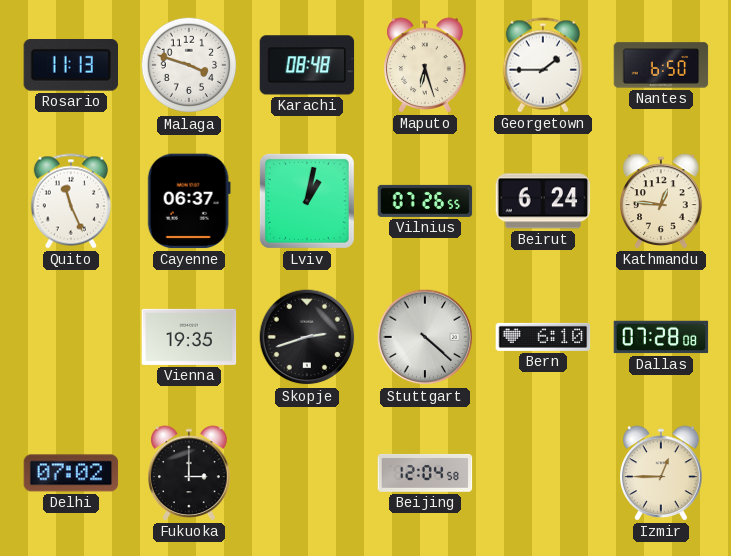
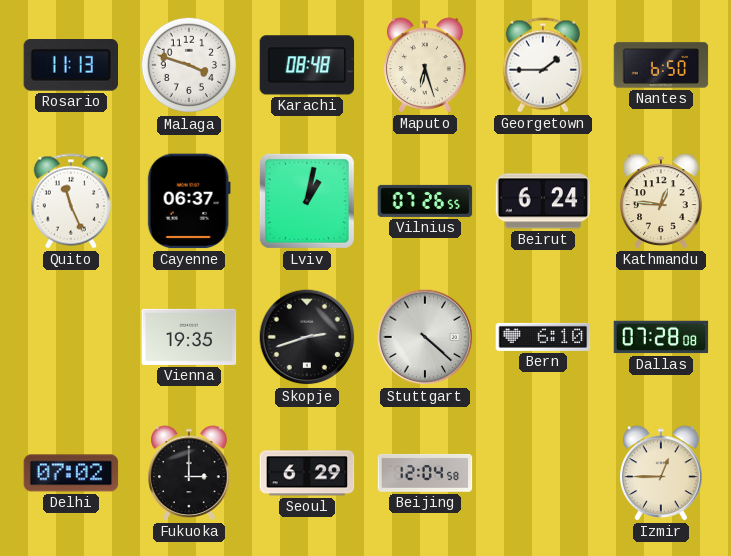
Seoul: none -> 6:29
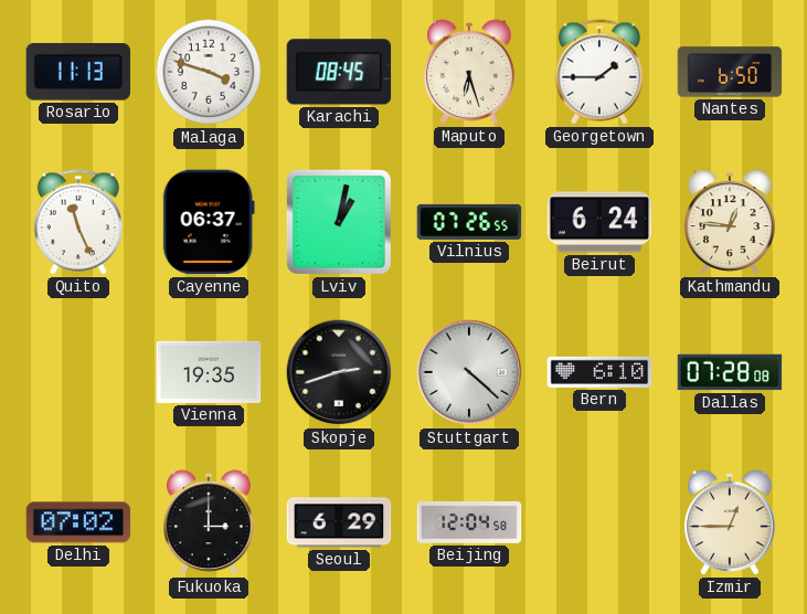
Karachi: 08:48 -> 08:45
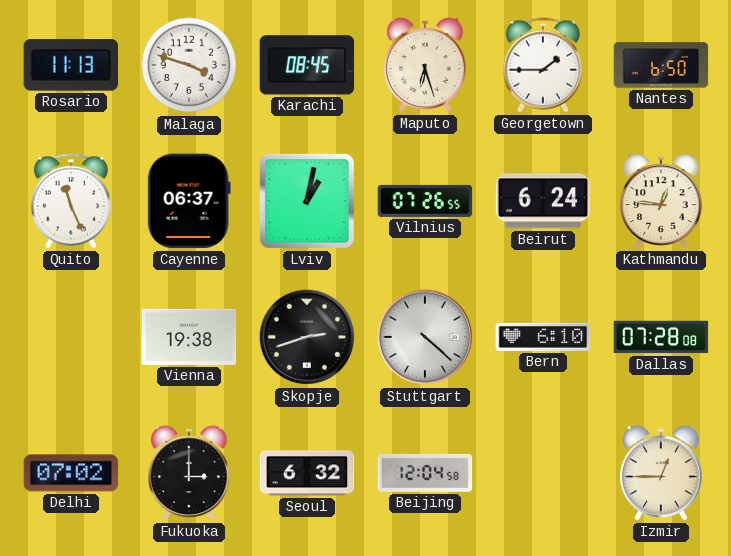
Vienna: 19:35 -> 19:38
Seoul: 6:29 -> 6:32
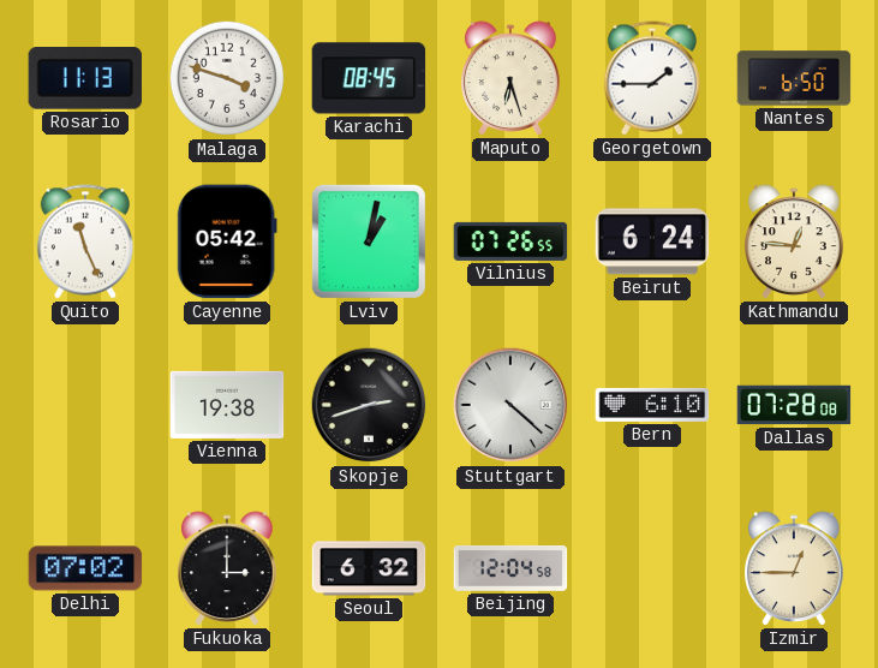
Cayenne: 06:37 -> 05:42
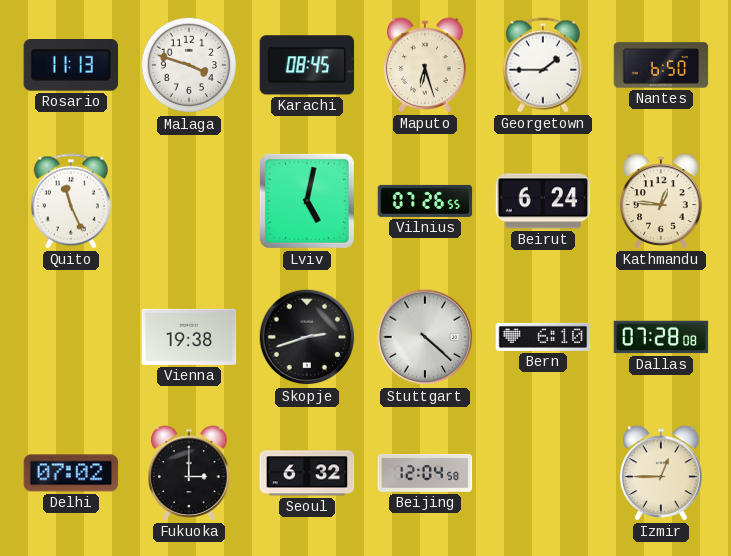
Cayenne: 05:42 -> none
Lviv: 1:02 -> 5:02
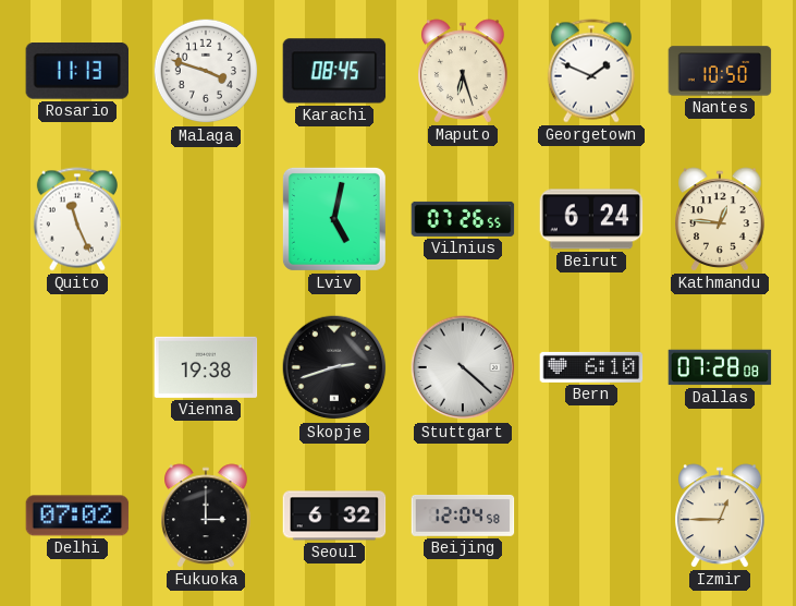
Georgetown: 1:45 -> 1:49
Nantes: 6:50 -> 10:50
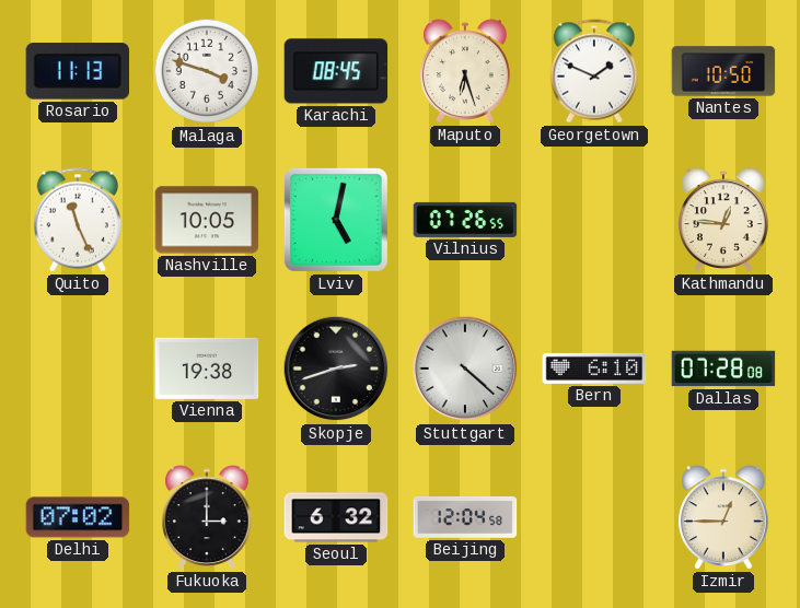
Nashville: none -> 10:05
Beirut: 6:24 -> none
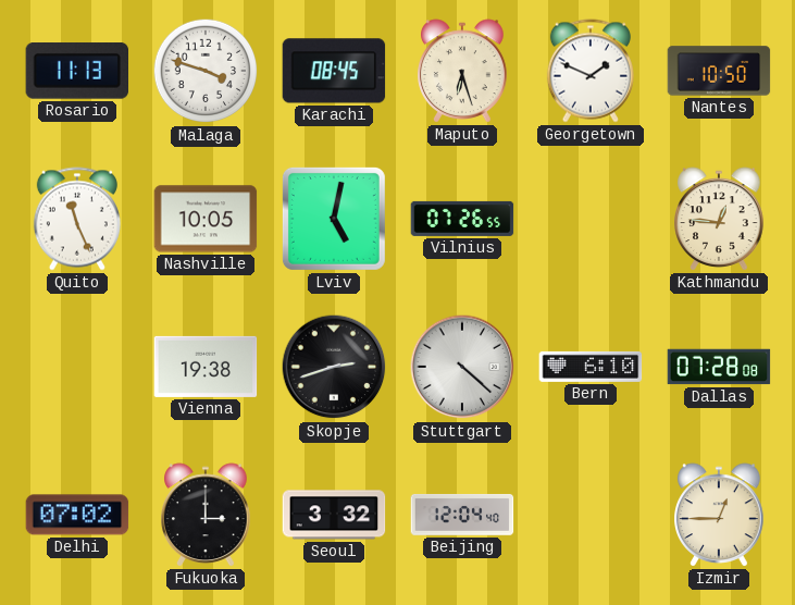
Seoul: 6:32 -> 3:32
Beijing: 12:04:58 -> 12:04:40
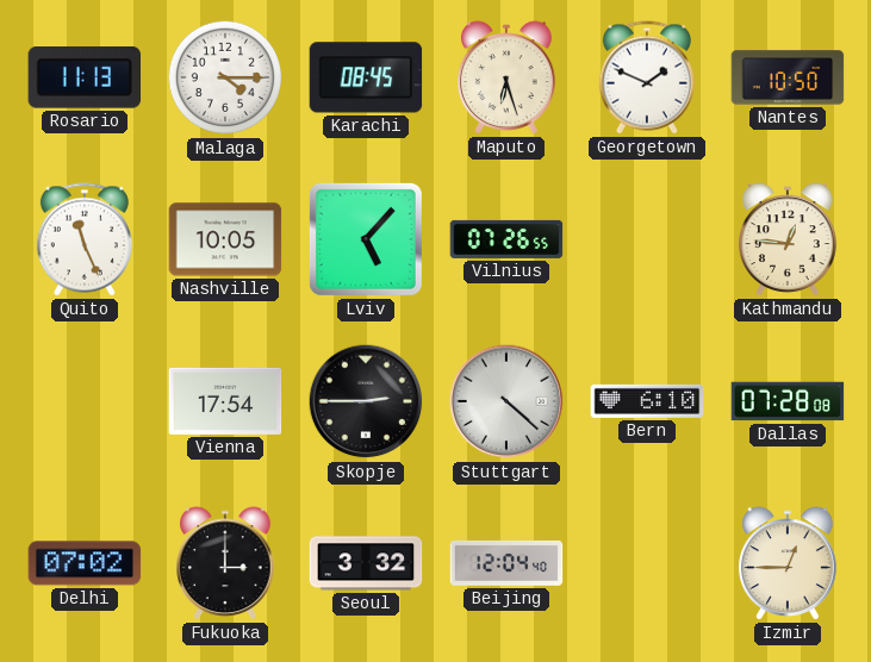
Malaga: 3:48 -> 4:15
Lviv: 5:02 -> 5:07
Vienna: 19:38 -> 17:54
Skopje: 2:42 -> 2:45
